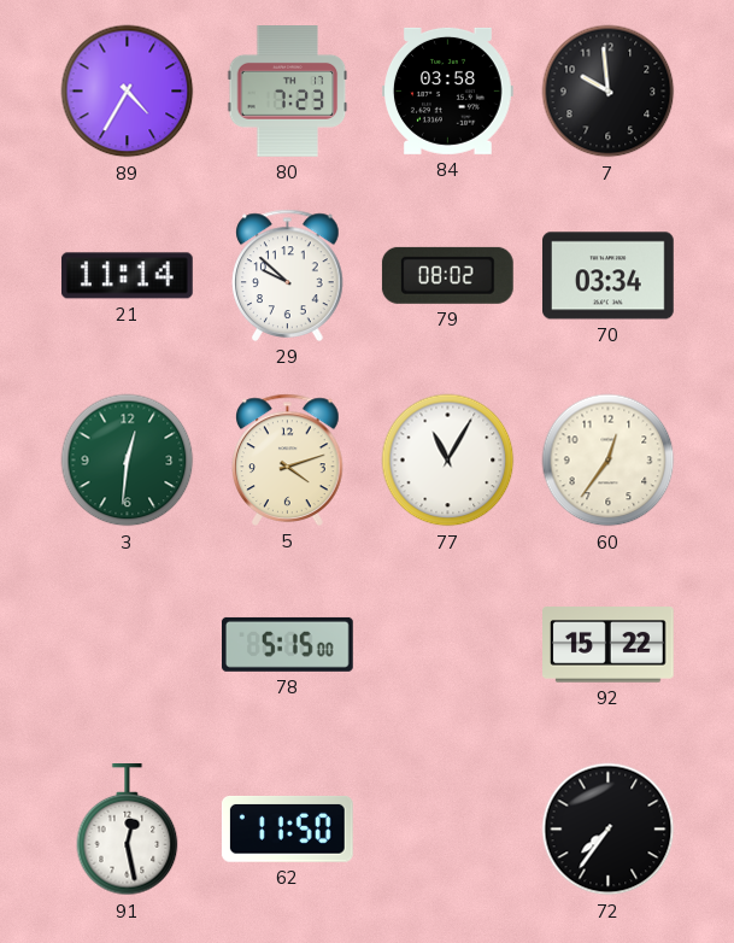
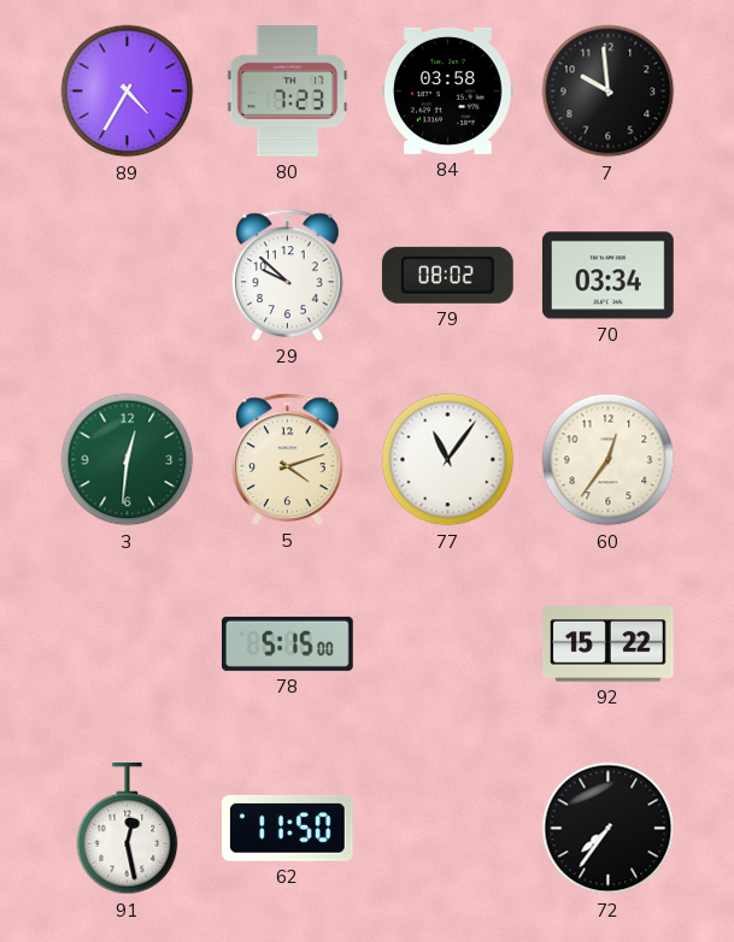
21: 11:14 -> none
77: 11:05 -> 11:06
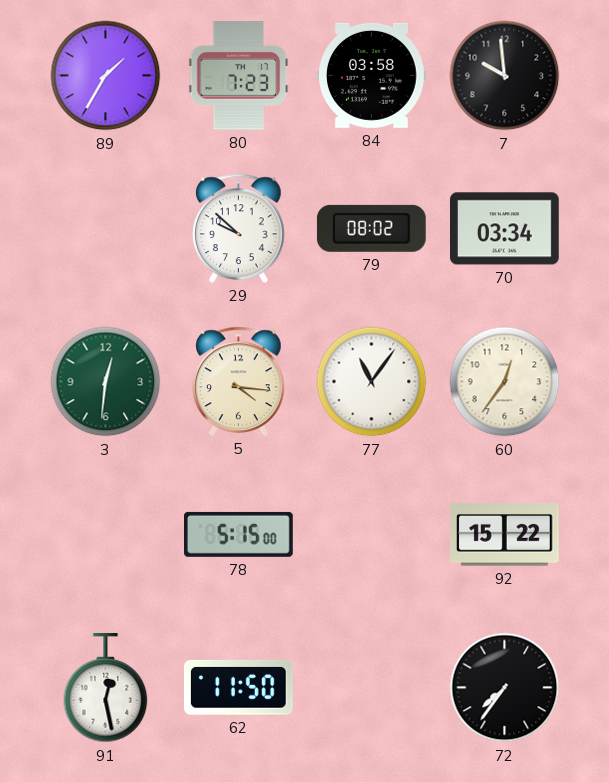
89: 4:35 -> 1:35
5: 4:12 -> 4:16
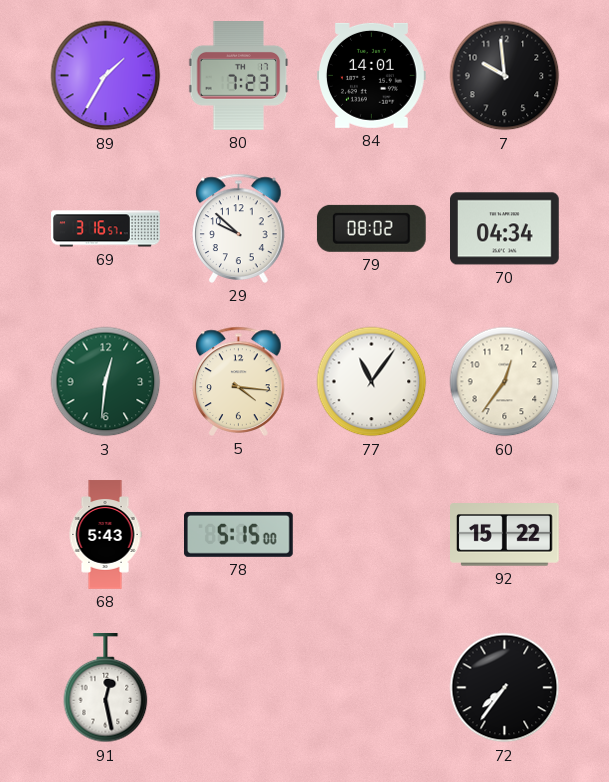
84: 03:58 -> 14:01
69: none -> 3:16
70: 03:34 -> 04:34
68: none -> 5:43
62: 11:50 -> none
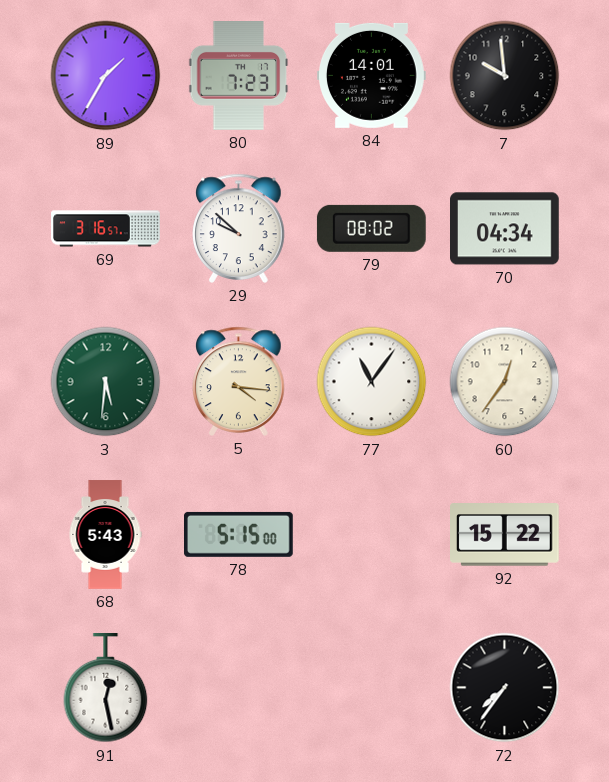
3: 12:31 -> 5:31
